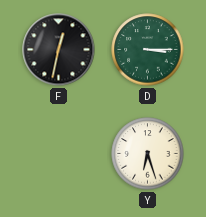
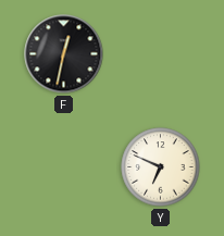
D: 3:15 -> none
Y: 6:27 -> 6:49
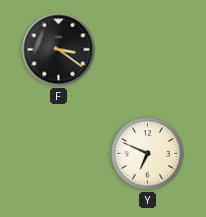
F: 12:32 -> 3:21
